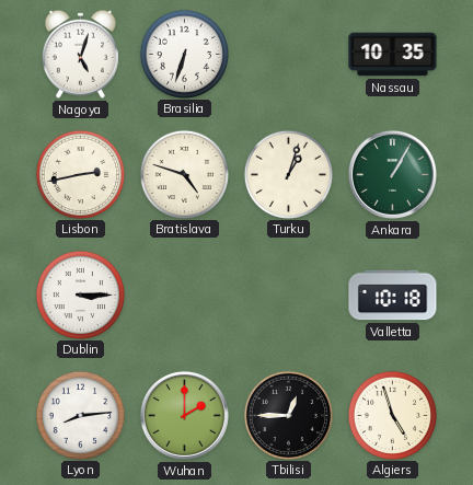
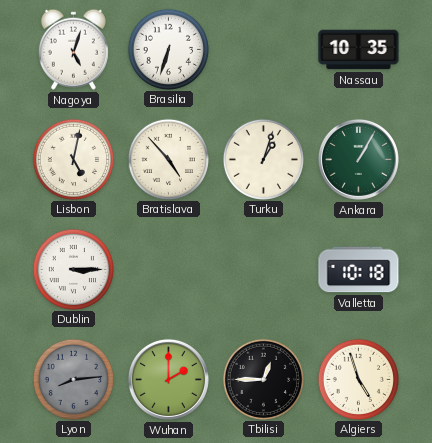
Lisbon: 2:43 -> 5:02
Bratislava: 4:48 -> 4:53
Lyon dial: white -> grey
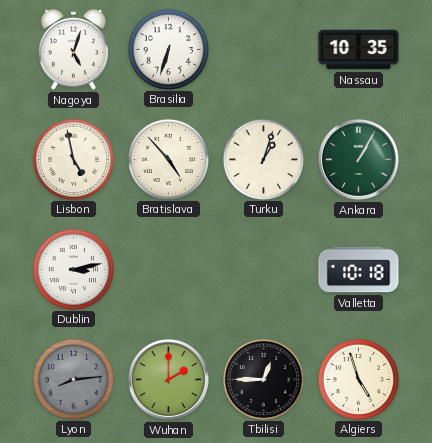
Lisbon: 5:02 -> 4:58
Dublin: 3:15 -> 3:13
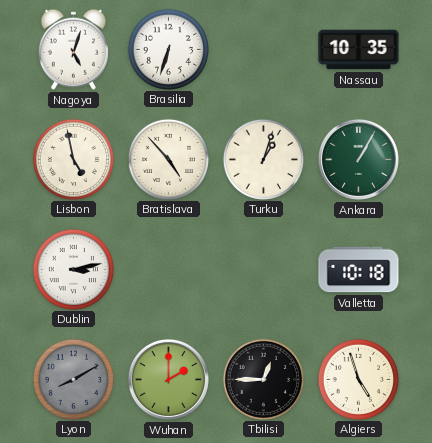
Lyon: 8:14 -> 8:10
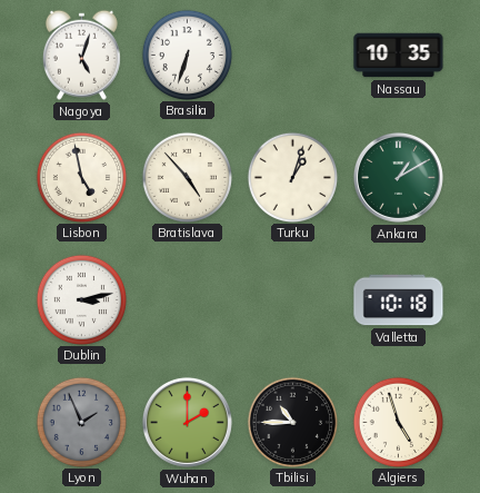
Ankara: 1:05 -> 1:10
Lyon: 8:10 -> 1:56
Tbilisi: 12:45 -> 10:45
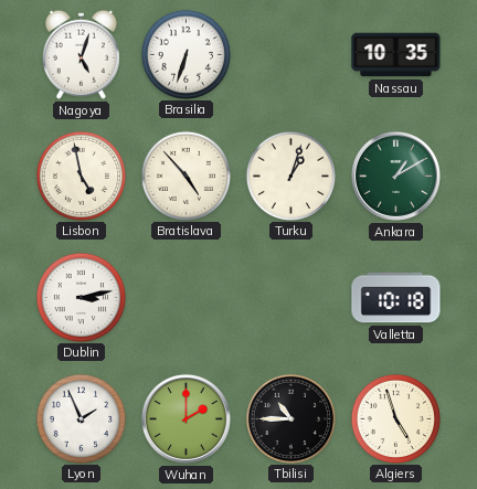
Lyon dial: grey -> white
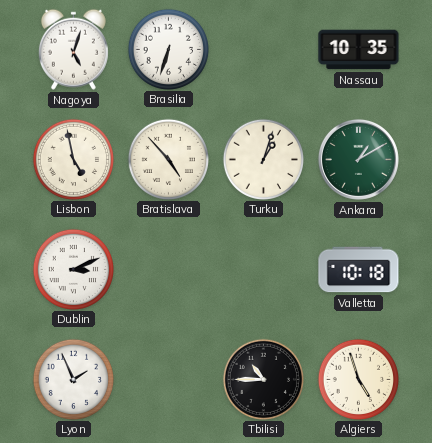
Dublin: 3:13 -> 3:11
Wuhan: 2:00 -> none
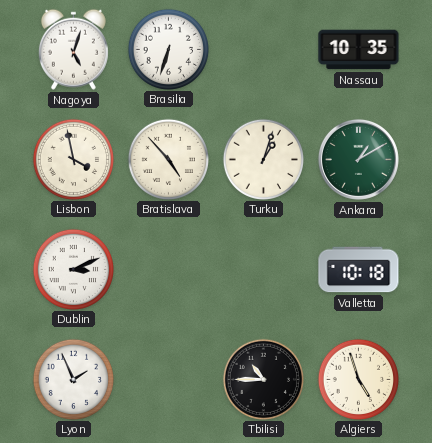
Lisbon: 4:58 -> 3:58
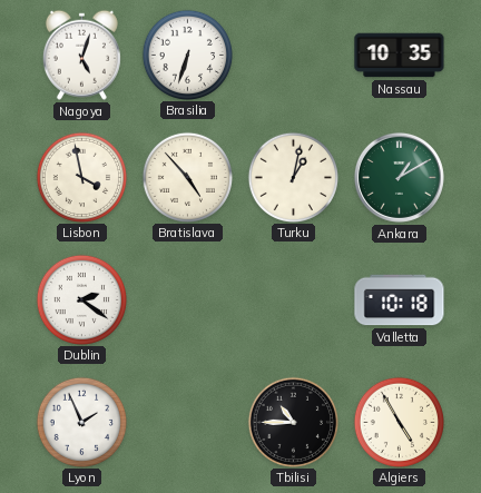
Turku: 1:03 -> 1:02
Dublin: 3:11 -> 2:21
Algiers: 4:57 -> 4:55
